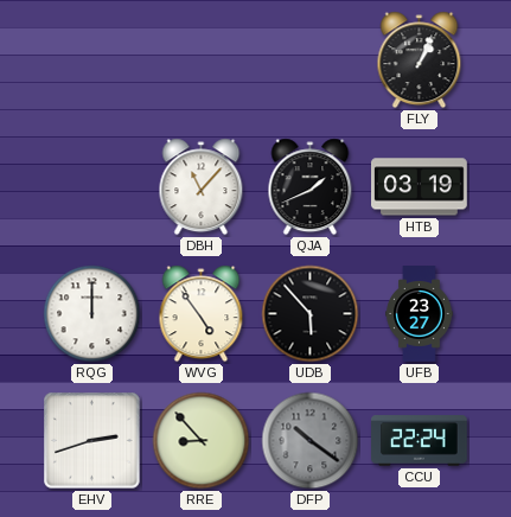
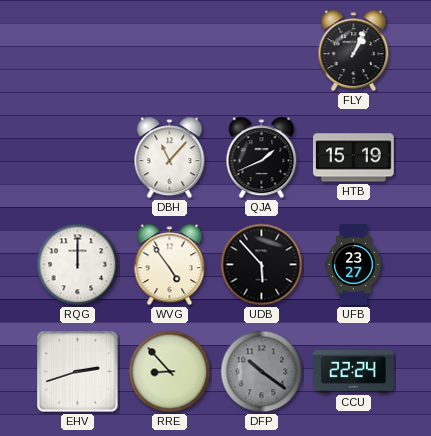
HTB: 03:19 -> 15:19
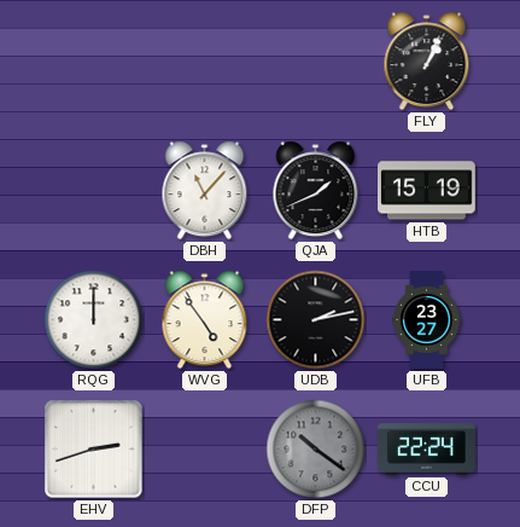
UDB: 5:53 -> 2:13
RRE: 8:53 -> none
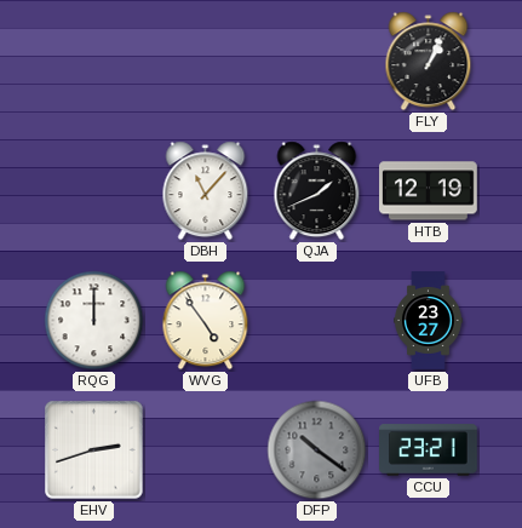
HTB: 15:19 -> 12:19
UDB: 2:13 -> none
CCU: 22:24 -> 23:21
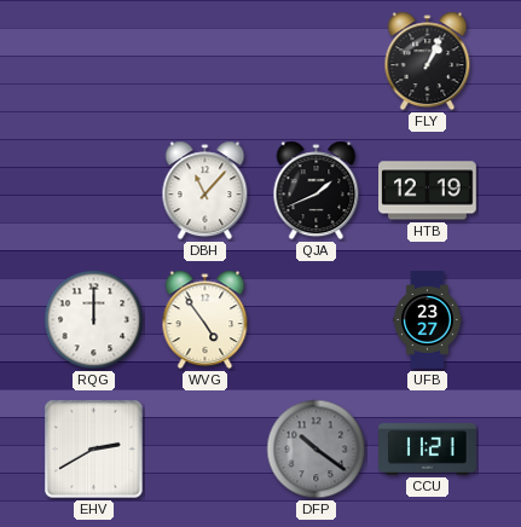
EHV: 2:42 -> 2:40
CCU: 23:21 -> 11:21
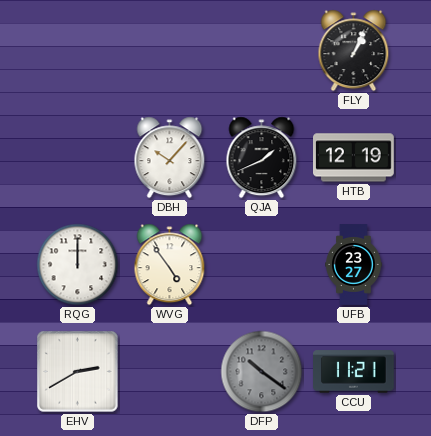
DBH: 11:07 -> 10:07
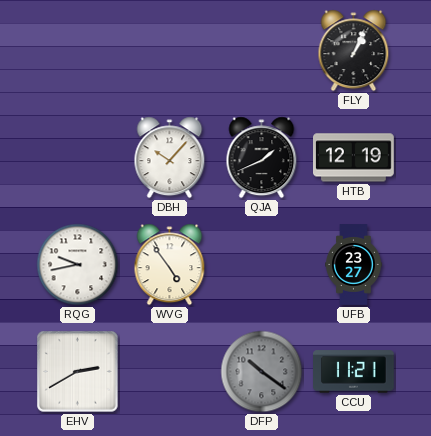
RQG: 12:00 -> 9:43
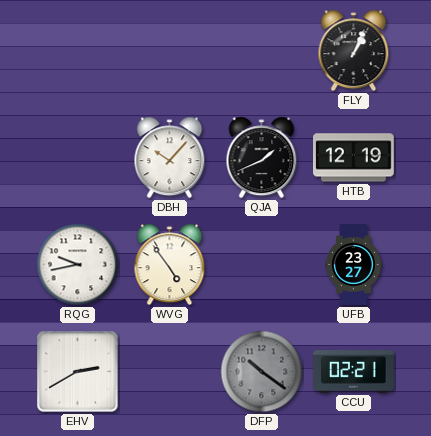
CCU: 11:21 -> 02:21
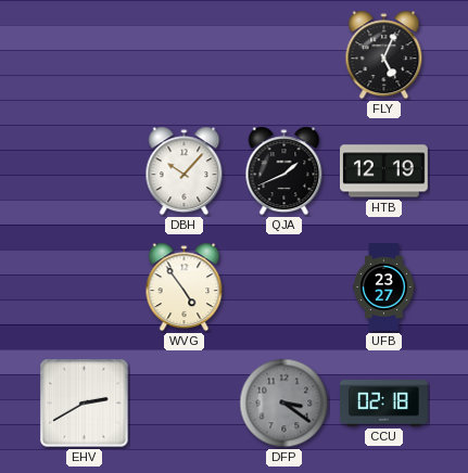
FLY: 1:04 -> 5:04
RQG: 9:43 -> none
DFP: 10:21 -> 3:21
CCU: 02:21 -> 02:18
